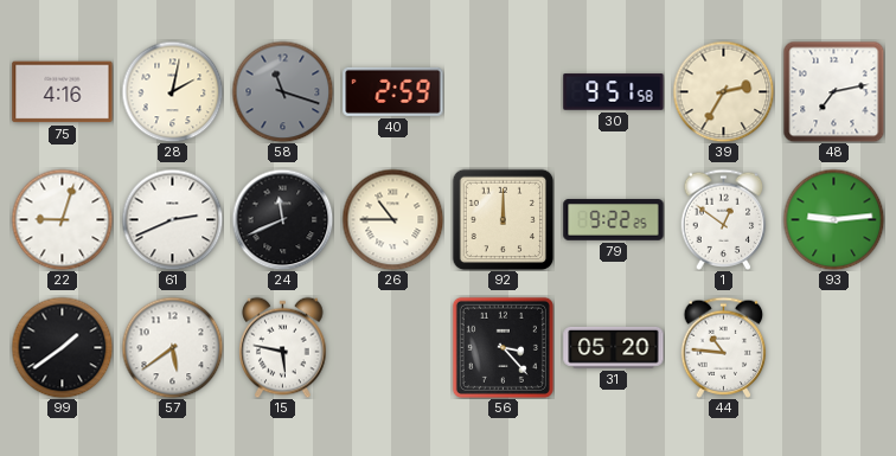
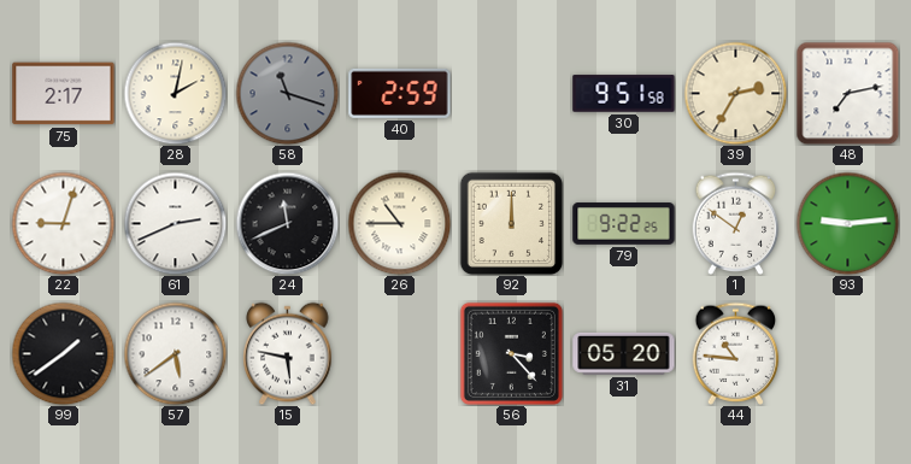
75: 4:16 -> 2:17
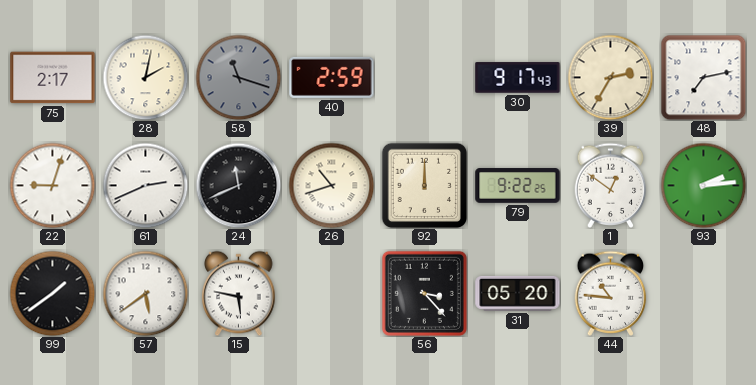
30: 9:51 -> 9:17
26: 10:45 -> 10:42
93: 9:14 -> 2:14
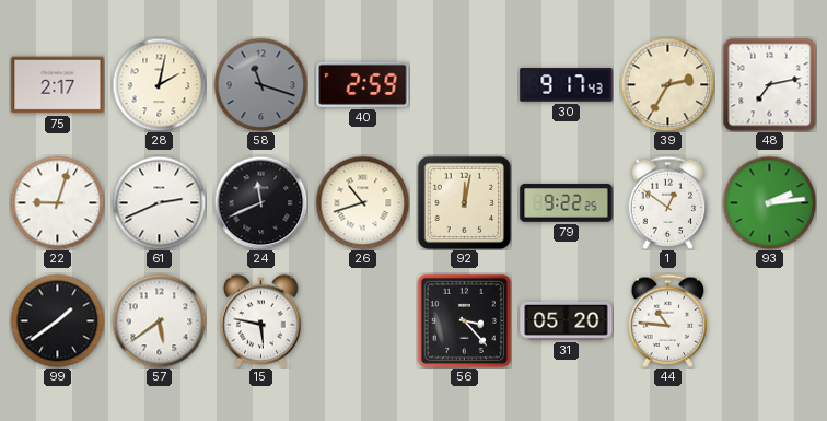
92: 12:00 -> 12:02
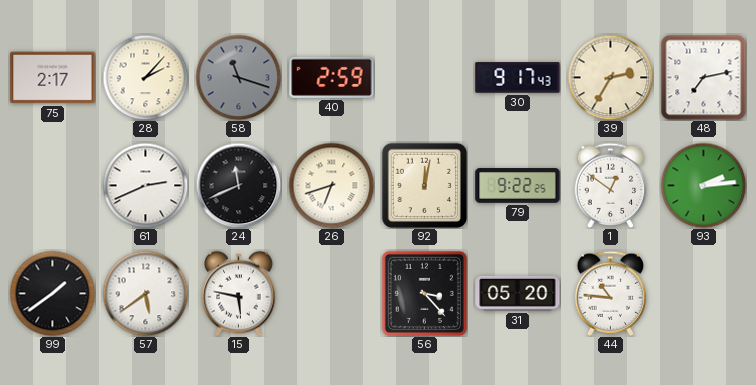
28: 2:02 -> 2:07
22: 9:03 -> none
26: 10:42 -> 6:42
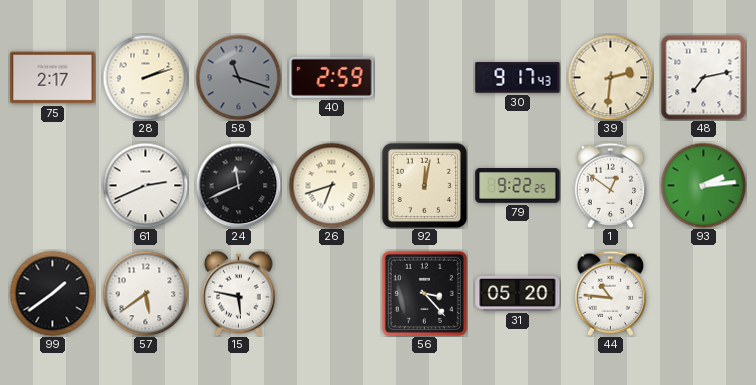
28: 2:07 -> 2:12
39: 2:35 -> 2:31
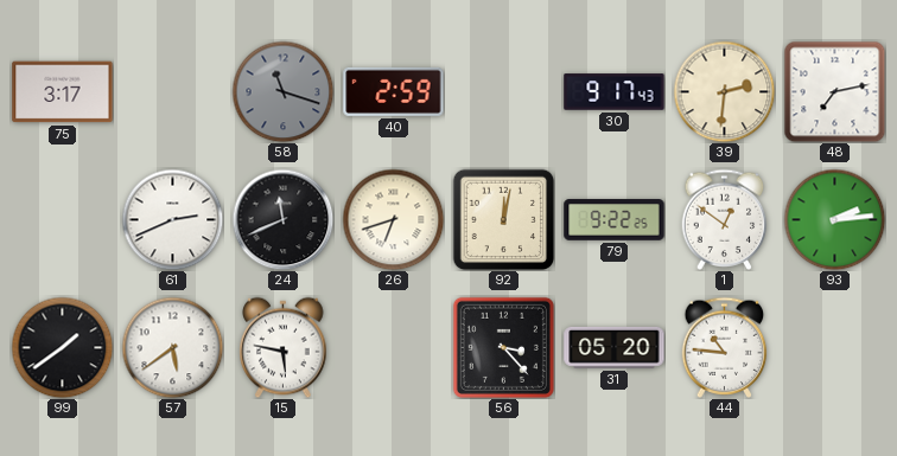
75: 2:17 -> 3:17
28: 2:12 -> none
